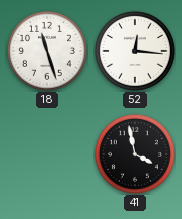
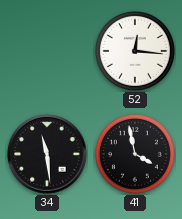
18: 11:27 -> none
34: none -> 11:29
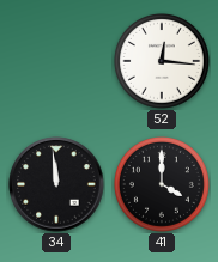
34: 11:29 -> 11:59
41: 3:58 -> 4:00
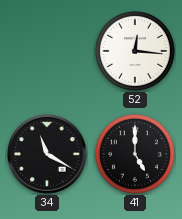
34: 11:59 -> 11:20
41: 4:00 -> 5:00
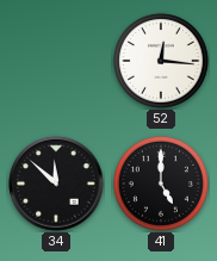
34: 11:20 -> 11:52
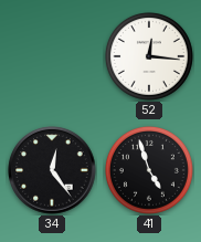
34: 11:52 -> 12:24
41: 5:00 -> 4:57
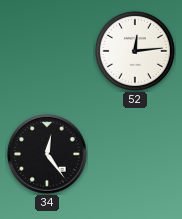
52: 12:16 -> 12:14
41: 4:57 -> none
